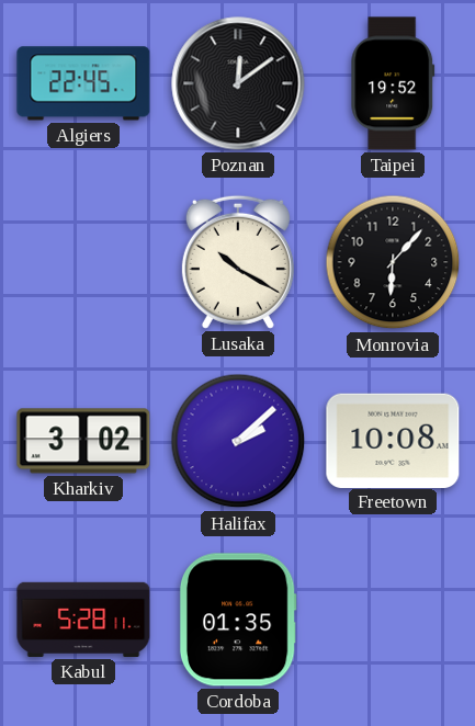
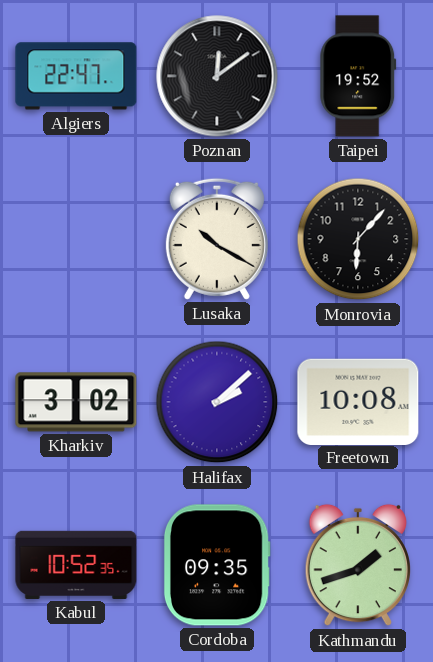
Algiers: 22:45 -> 22:47
Kabul: 5:28 -> 10:52
Cordoba: 01:35 -> 09:35
Kathmandu: none -> 1:42
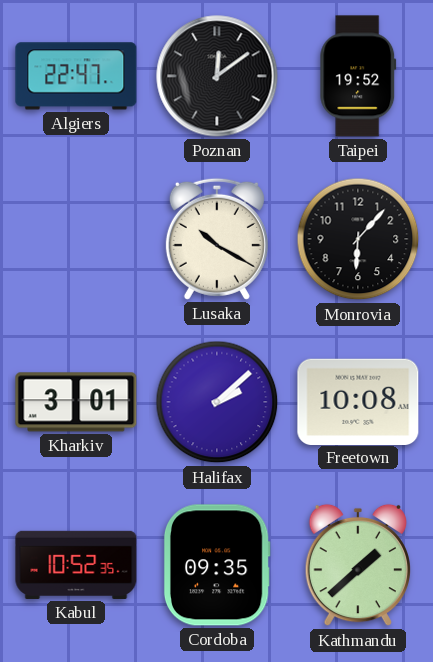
Kharkiv: 3:02 -> 3:01
Kathmandu: 1:42 -> 1:38
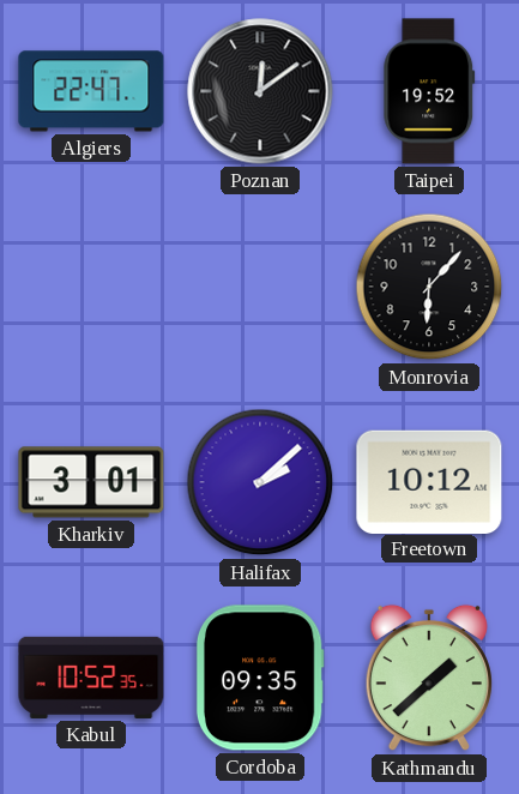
Lusaka: 10:20 -> none
Freetown: 10:08 -> 10:12
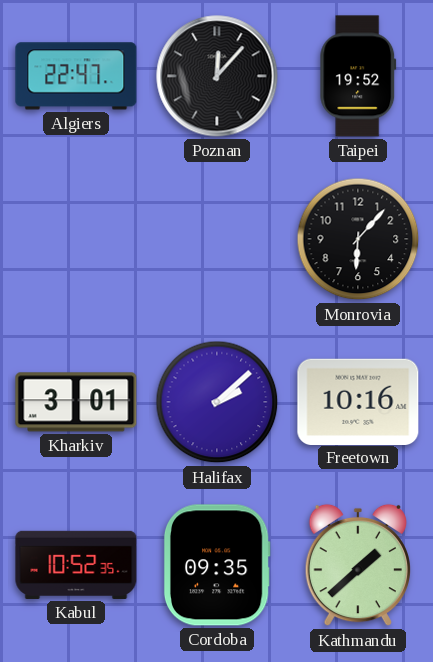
Poznan: 12:09 -> 12:07
Freetown: 10:12 -> 10:16
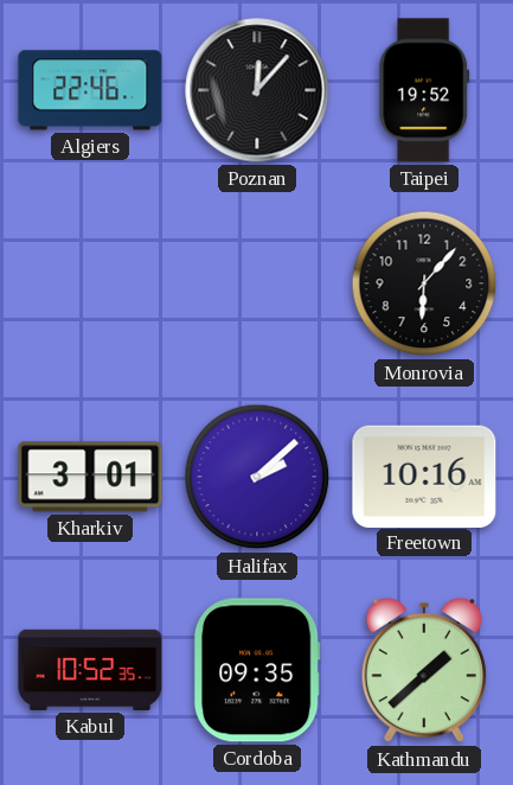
Algiers: 22:47 -> 22:46
